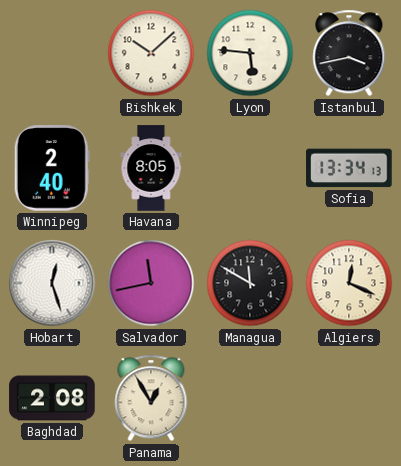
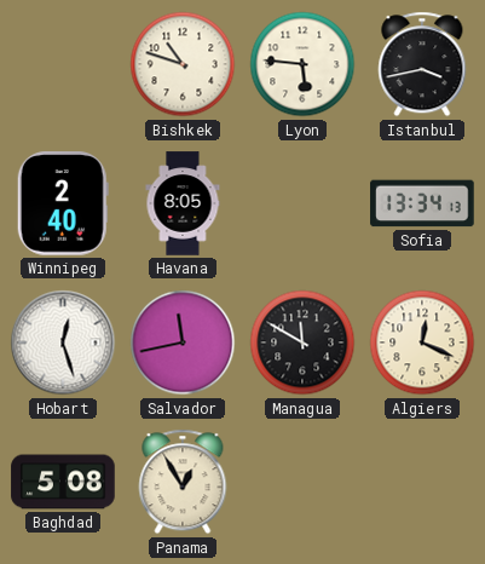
Bishkek: 10:08 -> 10:48
Baghdad: 2:08 -> 5:08
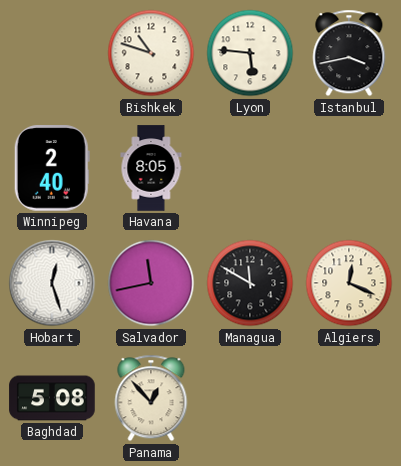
Sofia: 13:34 -> none
Panama: 12:55 -> 12:53
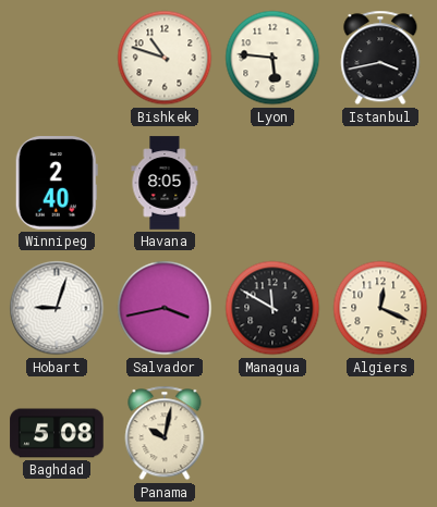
Hobart: 12:27 -> 9:03
Salvador: 11:43 -> 3:43
Panama: 12:53 -> 10:02
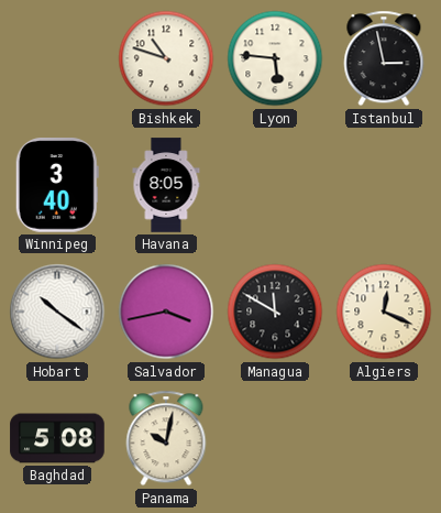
Istanbul: 3:43 -> 2:58
Winnipeg: 2:40 -> 3:40
Hobart: 9:03 -> 10:21
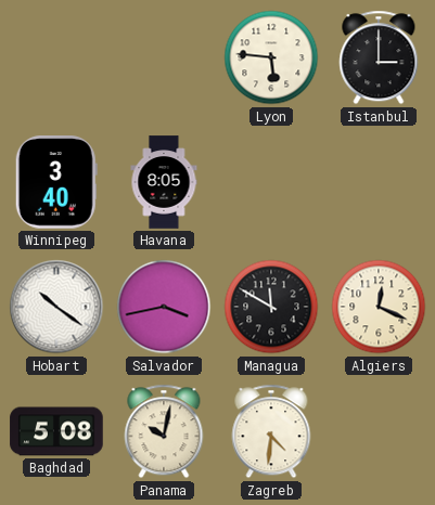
Bishkek: 10:48 -> none
Istanbul: 2:58 -> 3:00
Zagreb: none -> 4:31
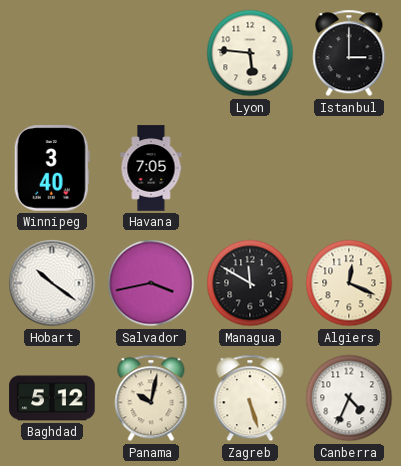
Havana: 8:05 -> 7:05
Baghdad: 5:08 -> 5:12
Zagreb: 4:31 -> 5:27
Canberra: none -> 4:34
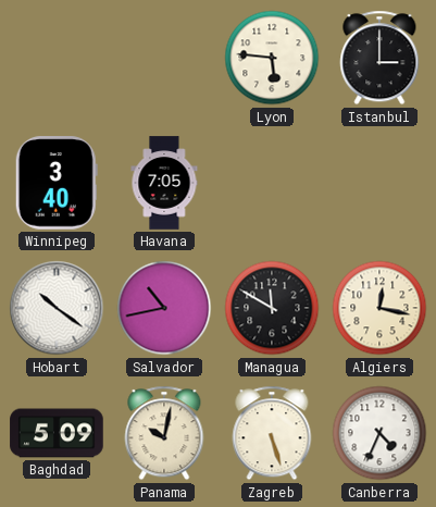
Salvador: 3:43 -> 10:43
Algiers: 12:19 -> 12:17
Baghdad: 5:12 -> 5:09
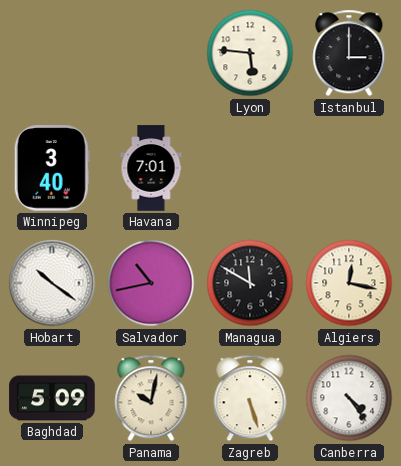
Havana: 7:05 -> 7:01
Canberra: 4:34 -> 4:24
